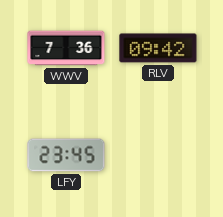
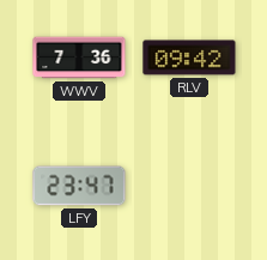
LFY: 23:45 -> 23:47
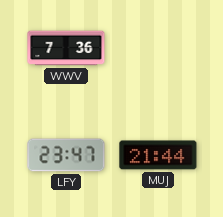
RLV: 09:42 -> none
MUJ: none -> 21:44
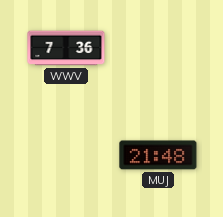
LFY: 23:47 -> none
MUJ: 21:44 -> 21:48
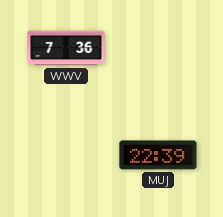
MUJ: 21:48 -> 22:39
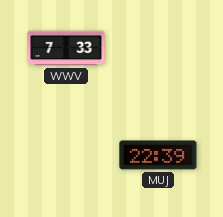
WWV: 7:36 -> 7:33
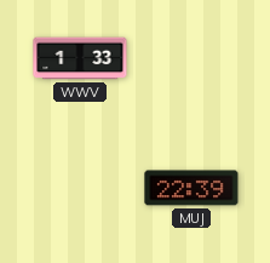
WWV: 7:33 -> 1:33
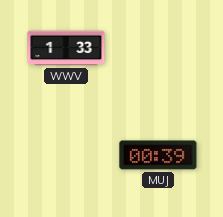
MUJ: 22:39 -> 00:39
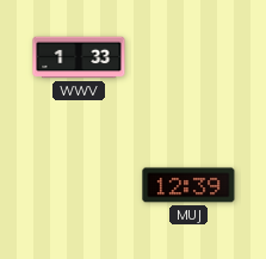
MUJ: 00:39 -> 12:39
